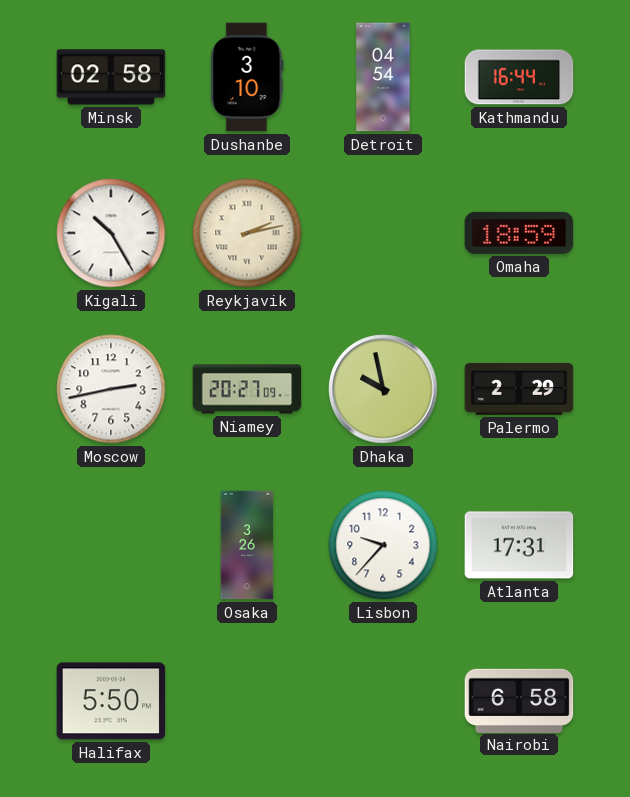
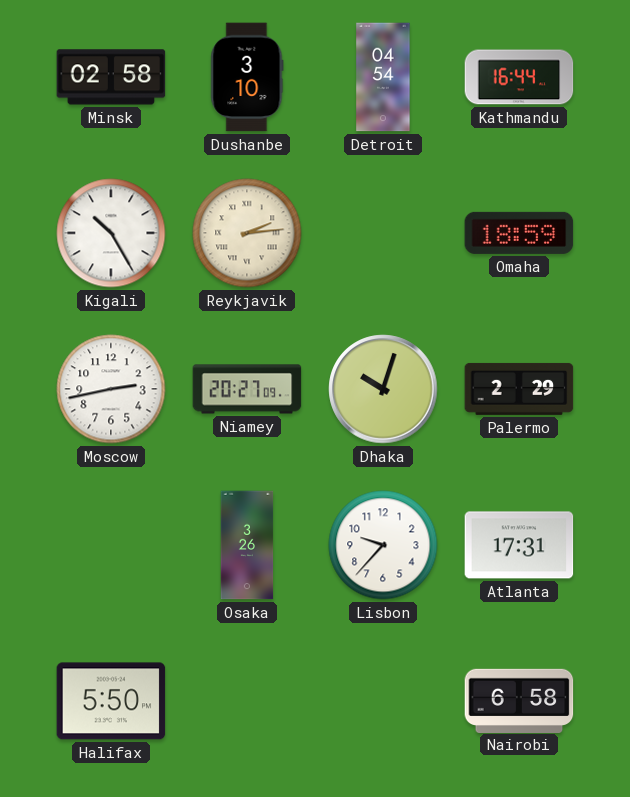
Reykjavik: 2:13 -> 2:14
Dhaka: 9:58 -> 10:03
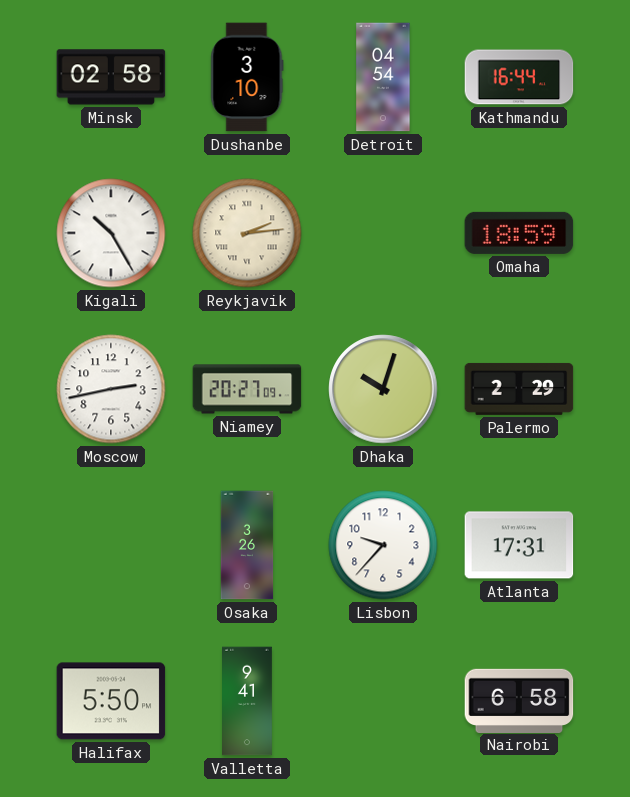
Valletta: none -> 9:41
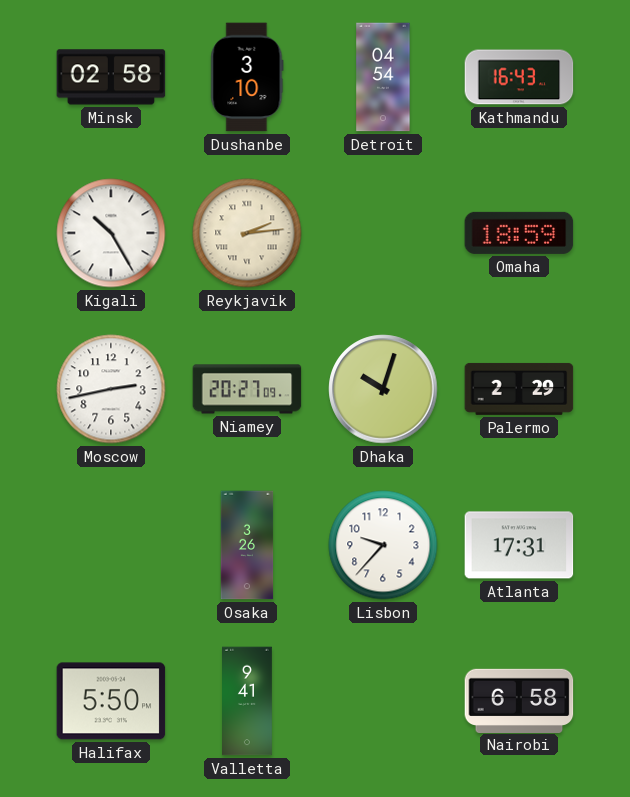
Kathmandu: 16:44 -> 16:43
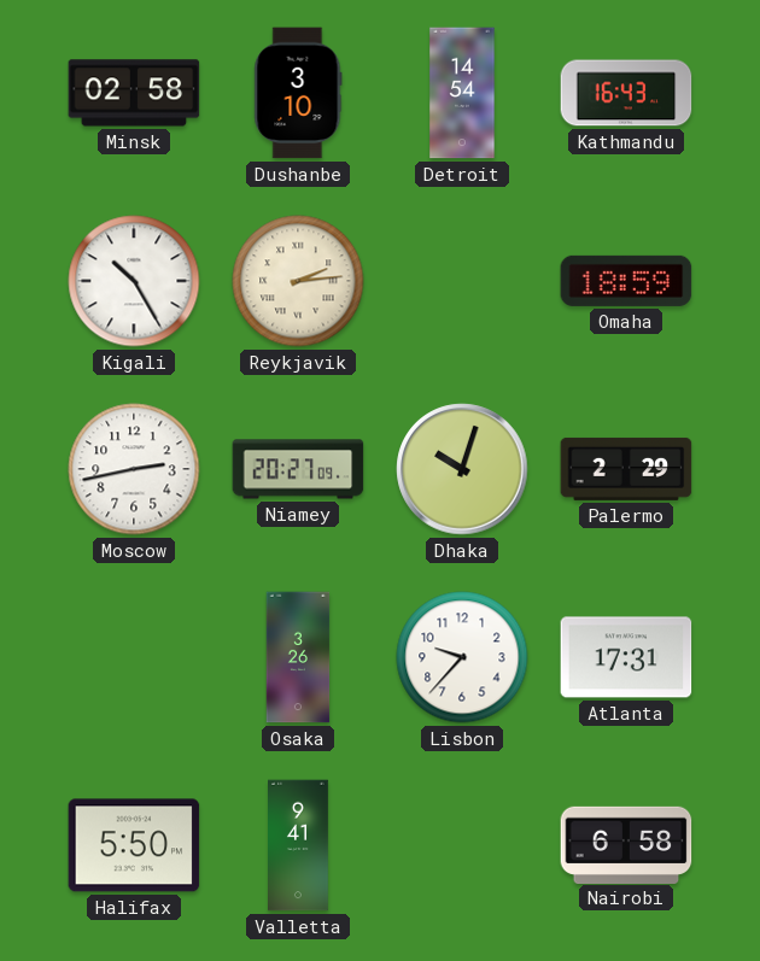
Detroit: 04:54 -> 14:54
